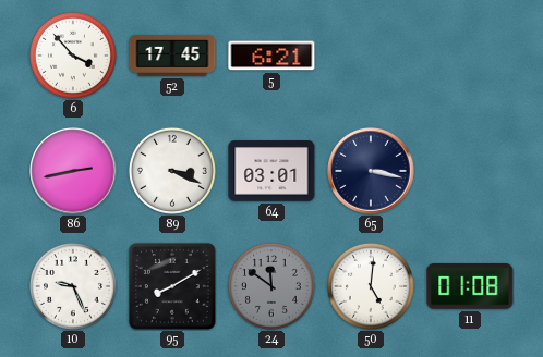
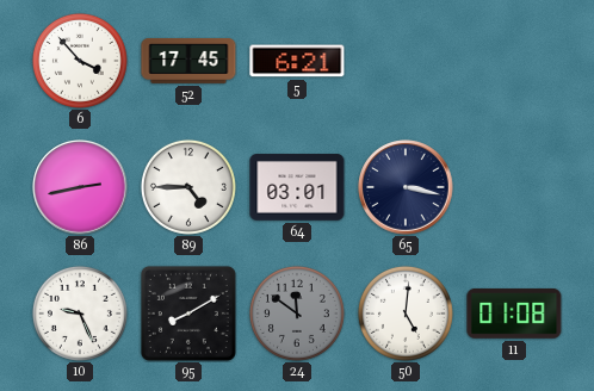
89: 3:19 -> 4:45
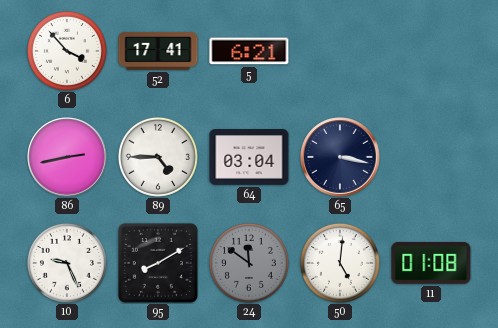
52: 17:45 -> 17:41
64: 03:01 -> 03:04
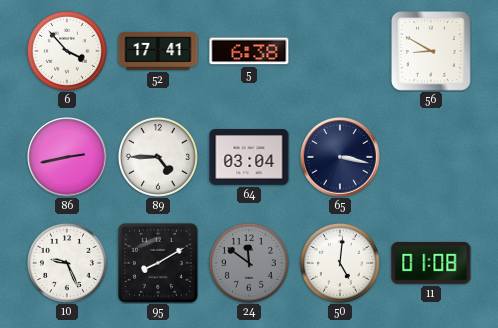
5: 6:21 -> 6:38
56: none -> 8:50
